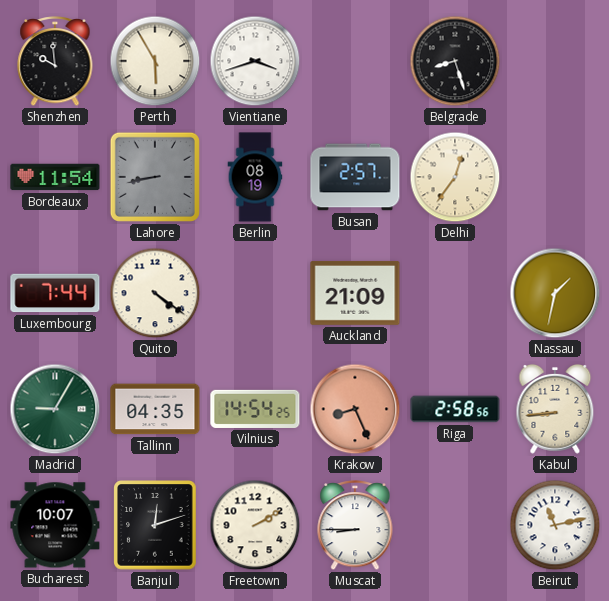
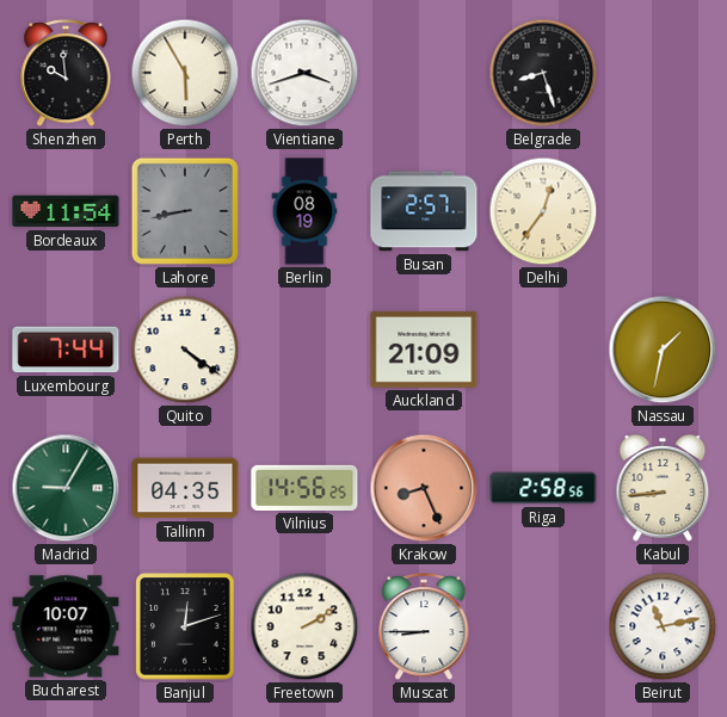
Vilnius: 14:54 -> 14:56
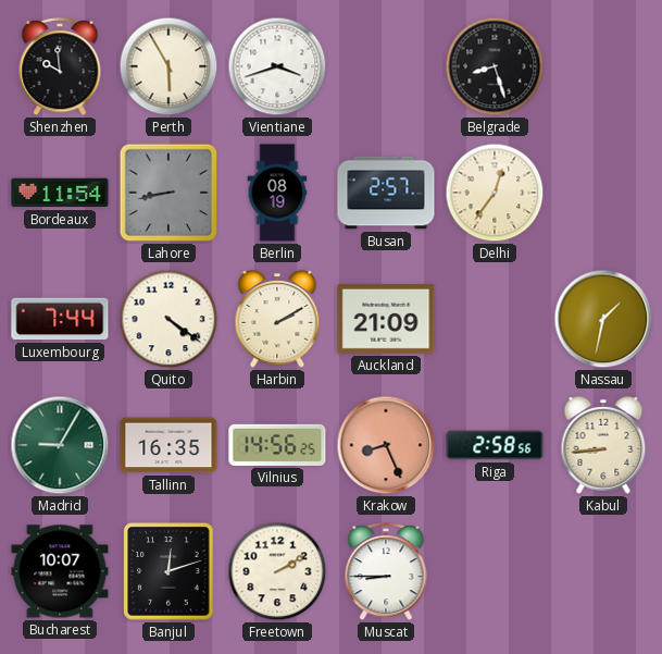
Harbin: none -> 2:10
Tallinn: 04:35 -> 16:35
Beirut: 11:13 -> none
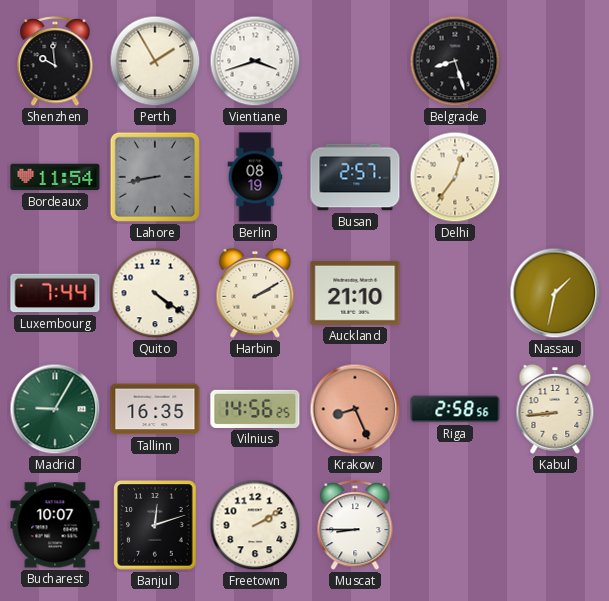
Perth: 5:55 -> 1:55
Auckland: 21:09 -> 21:10
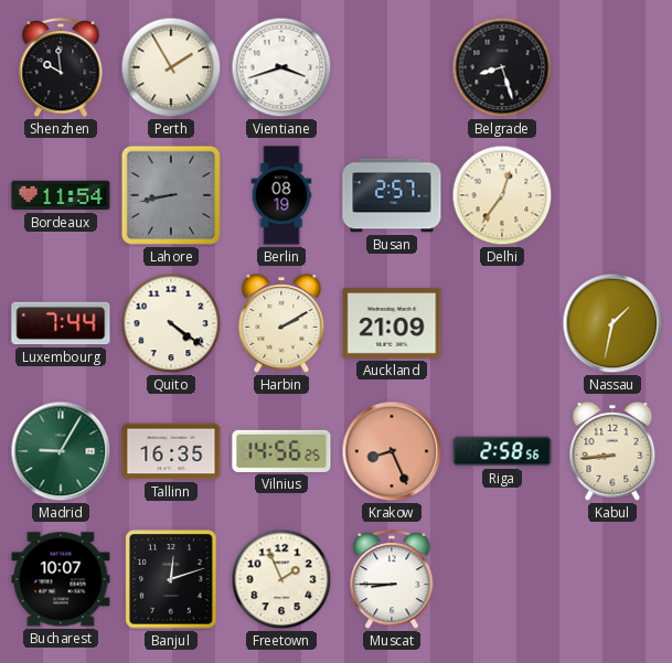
Auckland: 21:10 -> 21:09
Freetown: 2:10 -> 1:56
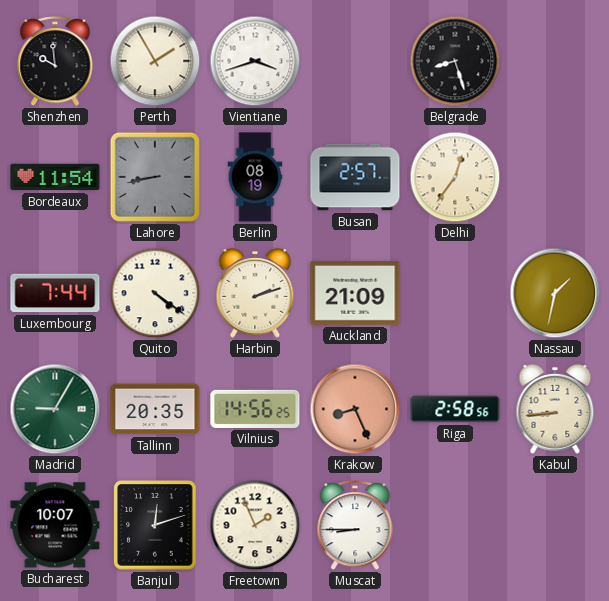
Harbin: 2:10 -> 2:12
Tallinn: 16:35 -> 20:35
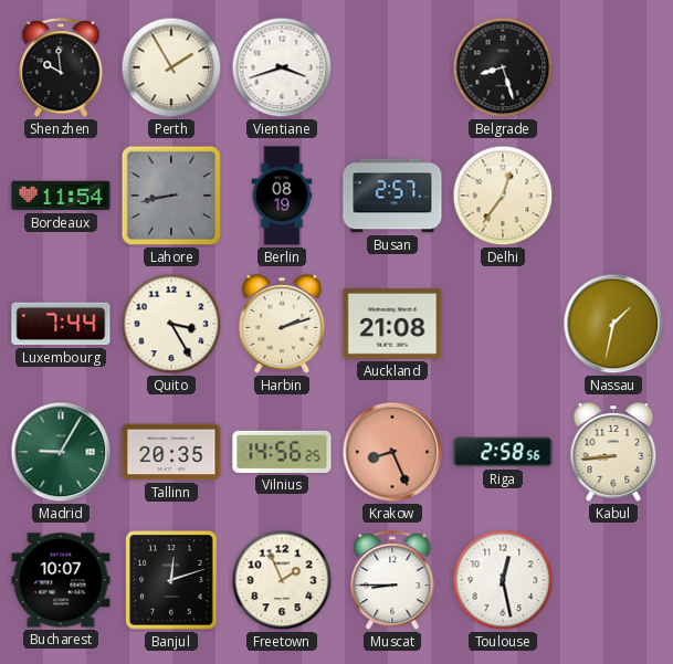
Quito: 4:21 -> 3:25
Auckland: 21:09 -> 21:08
Toulouse: none -> 12:28
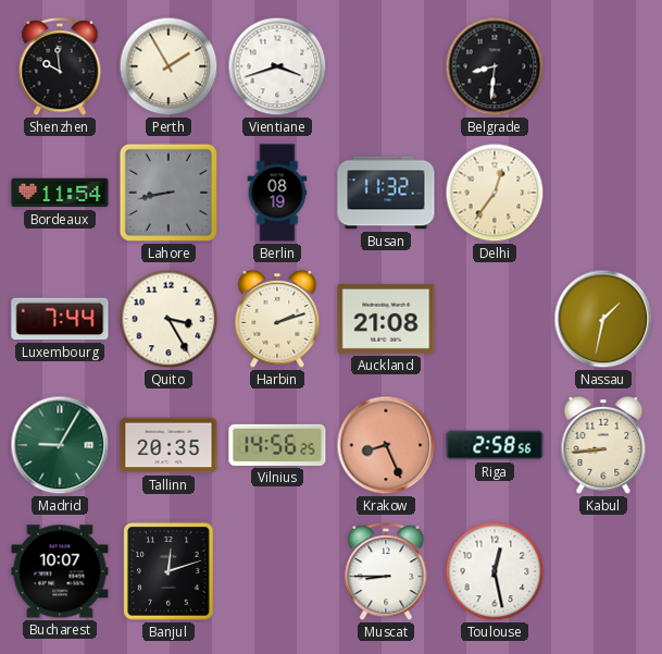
Belgrade: 8:27 -> 8:31
Busan: 2:57 -> 11:32
Freetown: 1:56 -> none
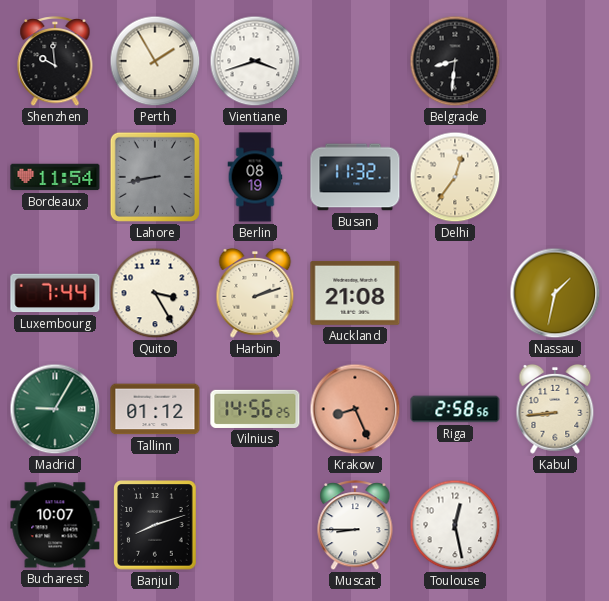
Tallinn: 20:35 -> 01:12
Banjul: 12:12 -> 8:12
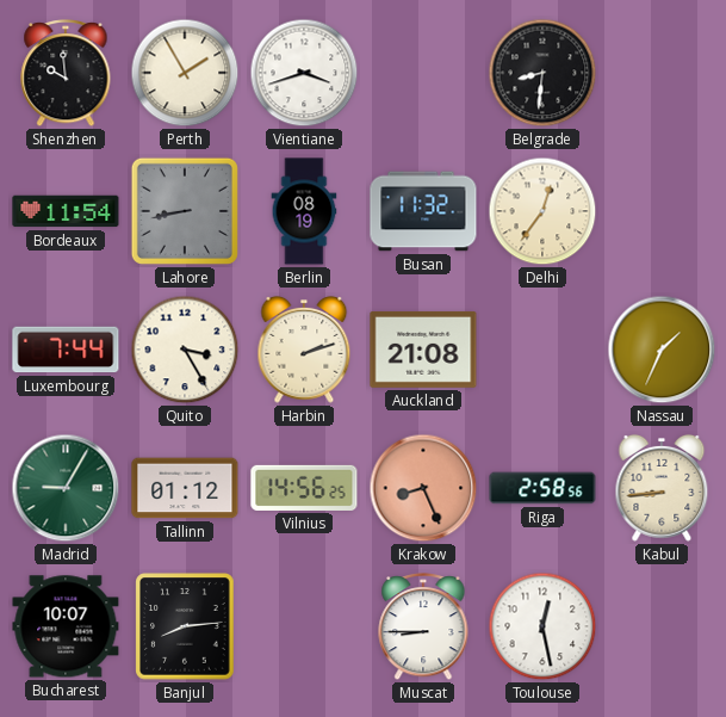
Nassau: 1:32 -> 1:34
Banjul: 8:12 -> 8:14
